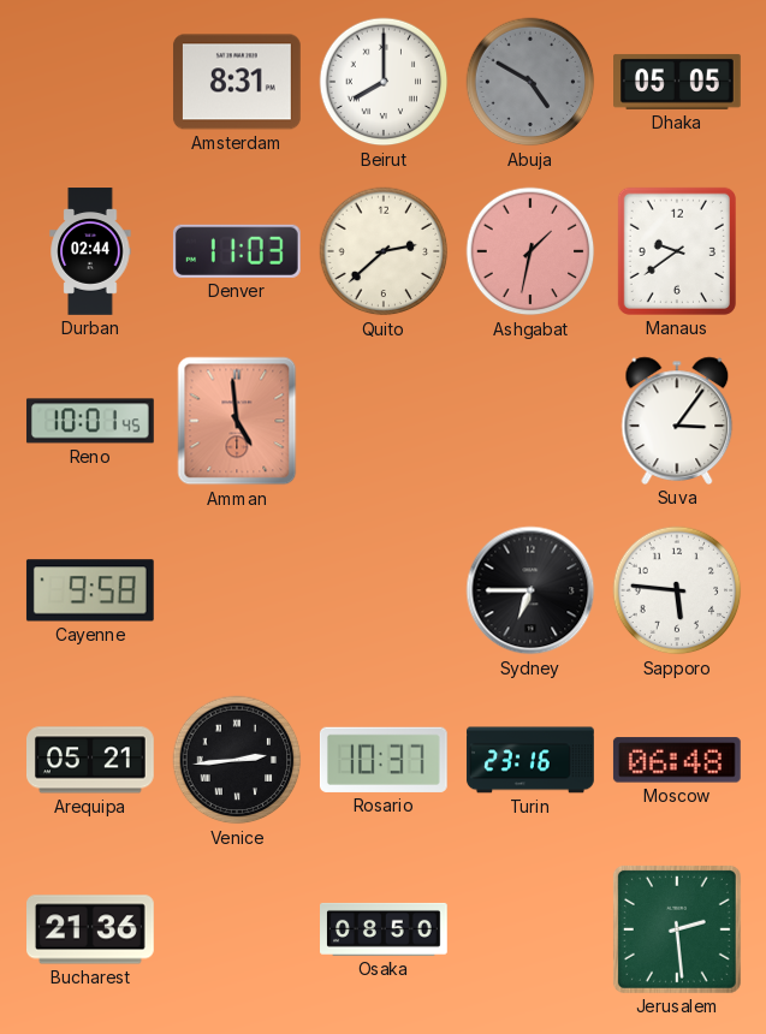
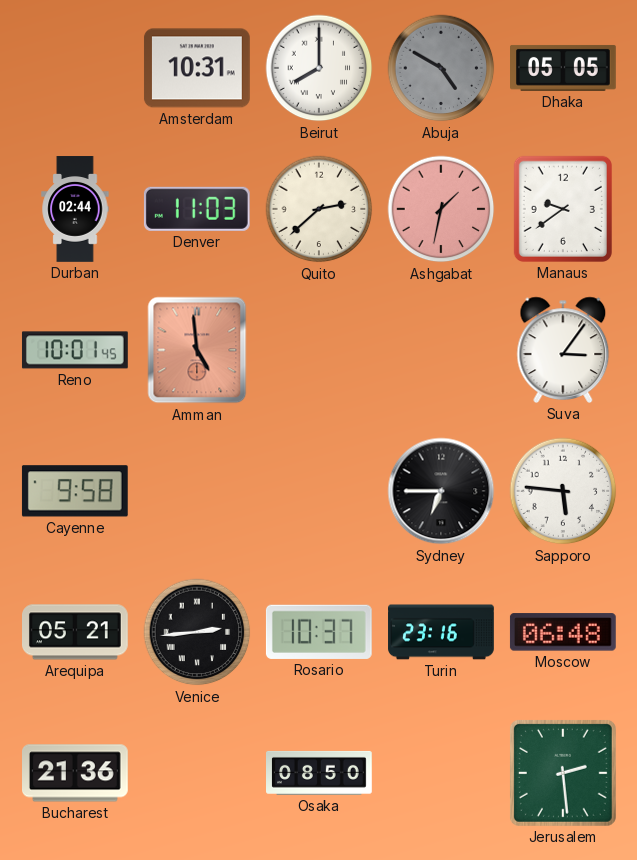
Amsterdam: 8:31 -> 10:31
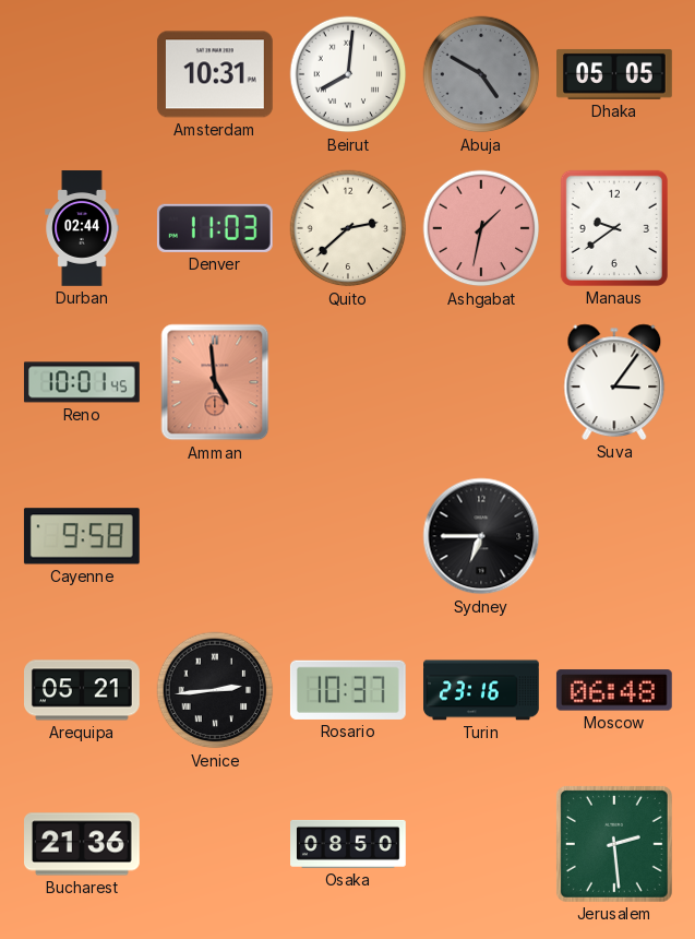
Beirut: 8:00 -> 8:01
Sapporo: 5:46 -> none
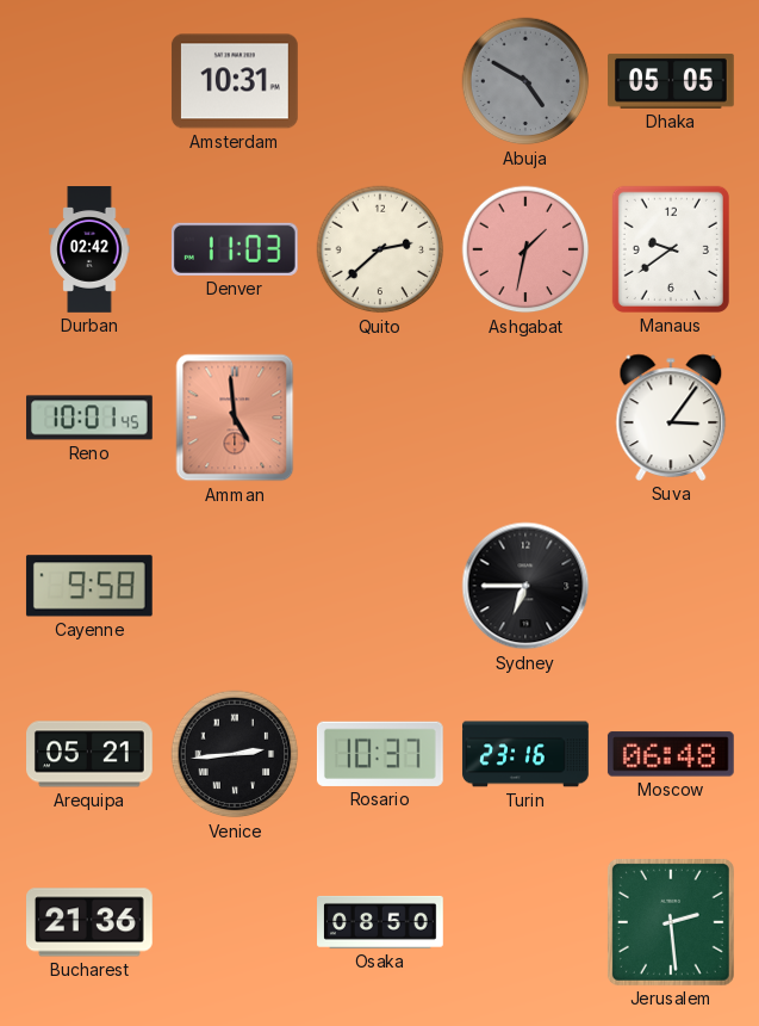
Beirut: 8:01 -> none
Durban: 02:44 -> 02:42
